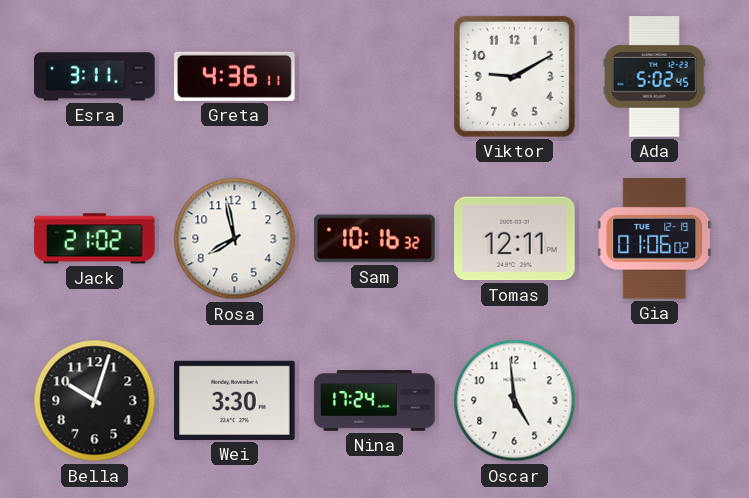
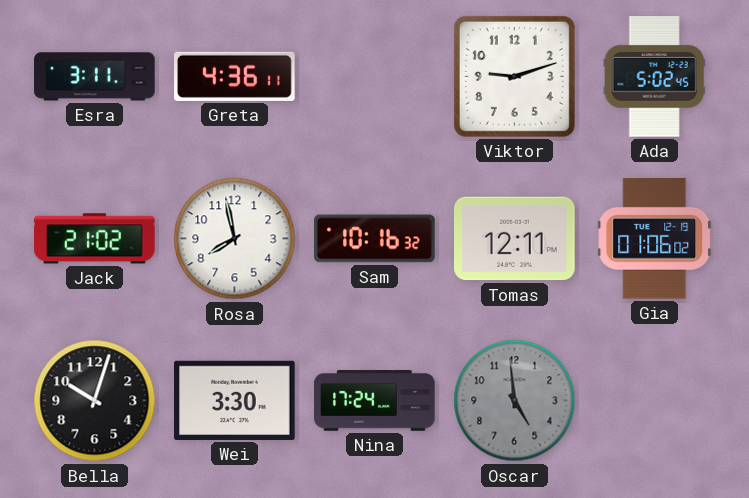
Viktor: 9:10 -> 9:12
Oscar dial: white -> grey
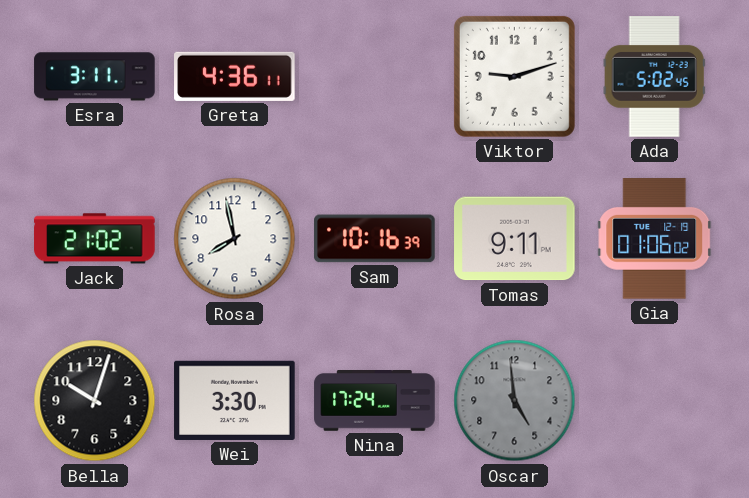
Sam: 10:16:32 -> 10:16:39
Tomas: 12:11 -> 9:11
